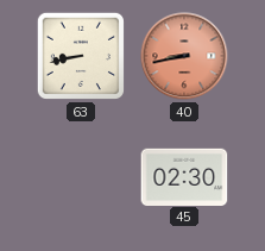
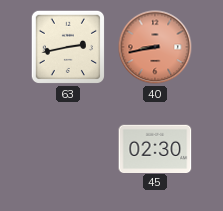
63: 8:43 -> 2:43
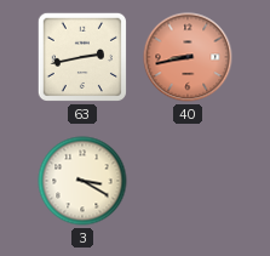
3: none -> 3:20
45: 02:30 -> none
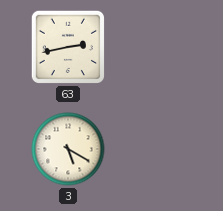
40: 8:43 -> none
3: 3:20 -> 5:20
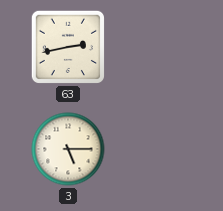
3: 5:20 -> 5:15
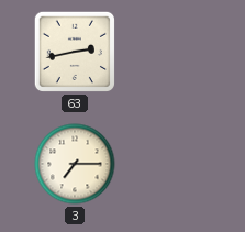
3: 5:15 -> 7:15
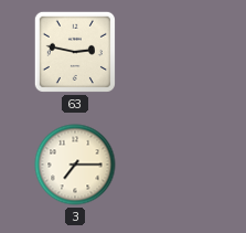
63: 2:43 -> 2:47
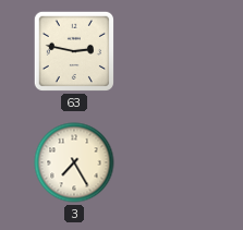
3: 7:15 -> 7:25
